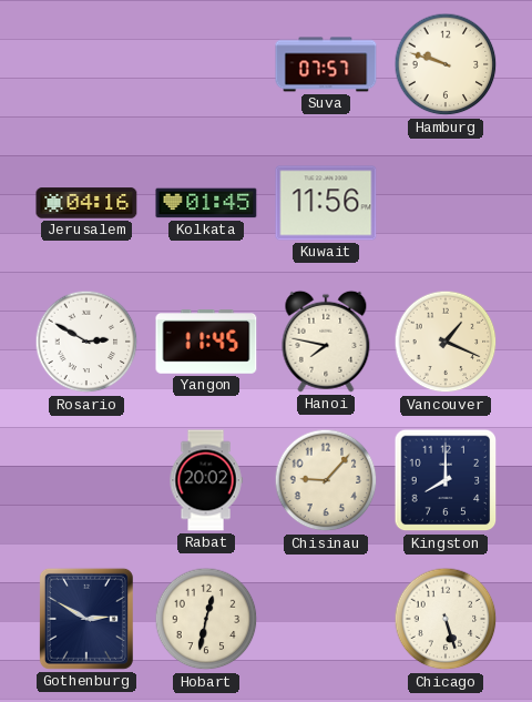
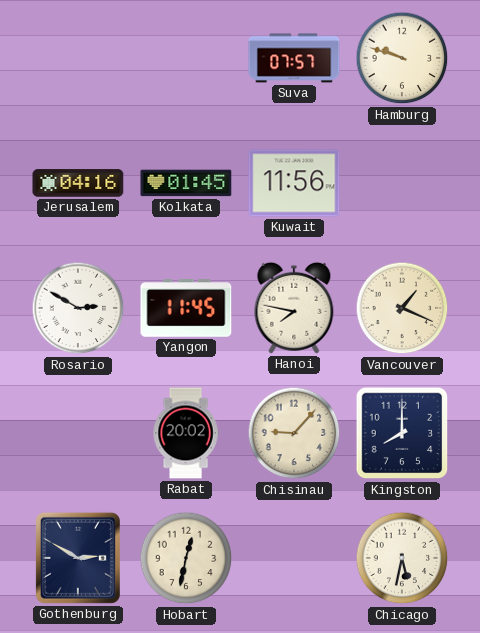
Chicago: 5:27 -> 5:32
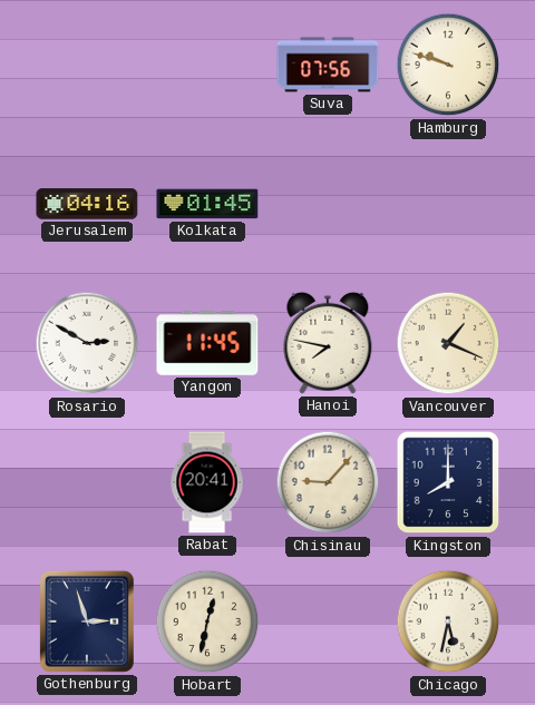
Suva: 07:57 -> 07:56
Kuwait: 11:56 -> none
Rabat: 20:02 -> 20:41
Gothenburg: 2:50 -> 2:57
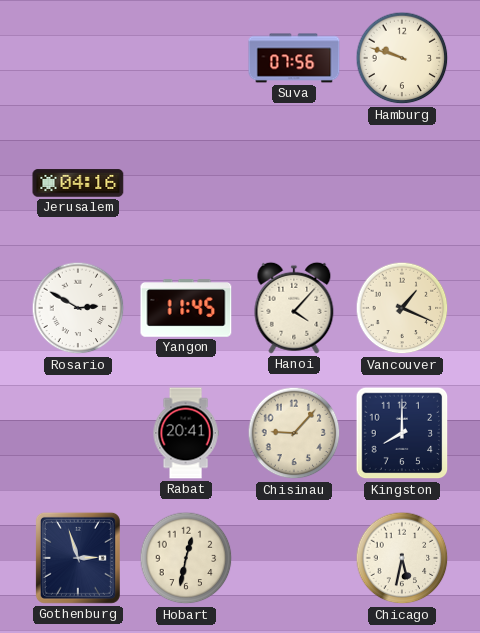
Kolkata: 01:45 -> none
Hanoi: 7:47 -> 4:07
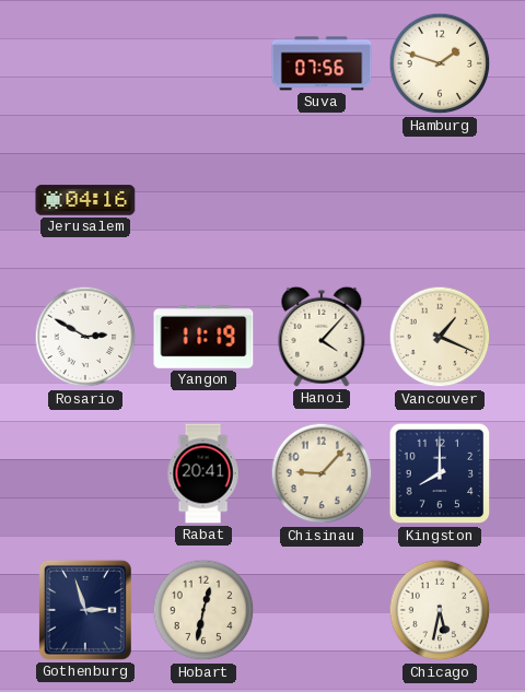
Hamburg: 9:48 -> 1:48
Yangon: 11:45 -> 11:19
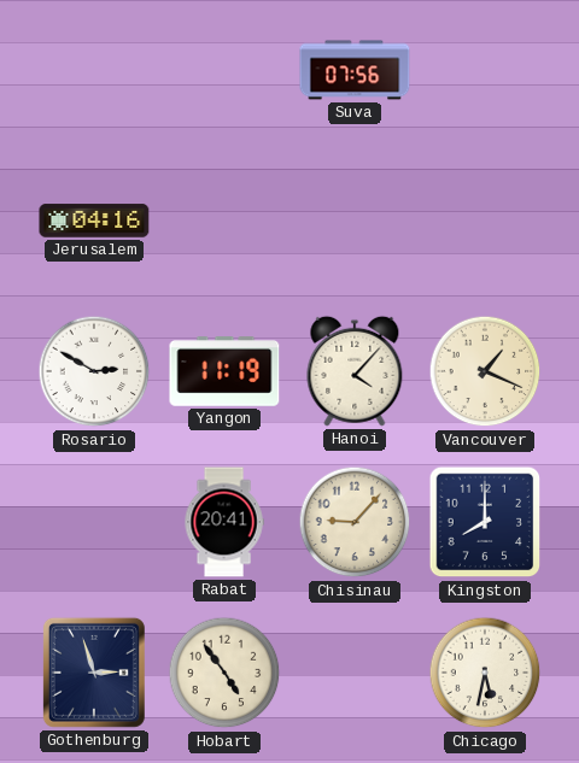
Hamburg: 1:48 -> none
Hobart: 12:32 -> 4:54
